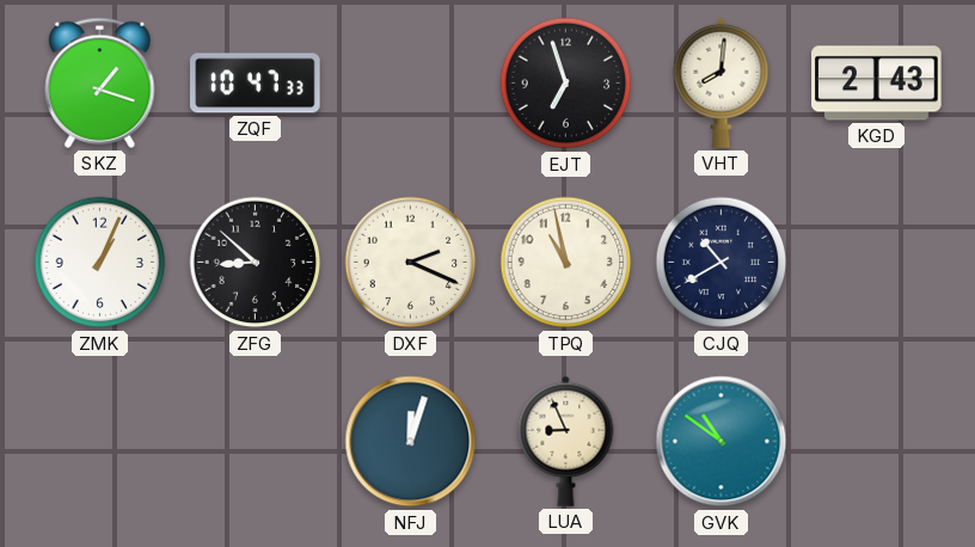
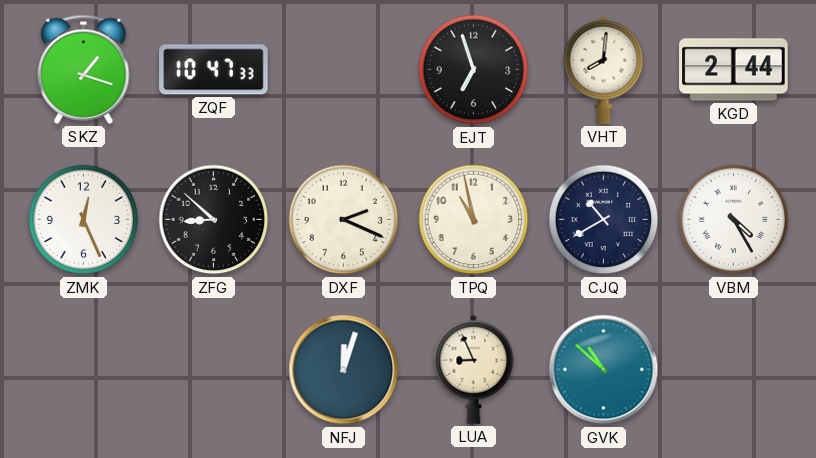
KGD: 2:43 -> 2:44
ZMK: 1:04 -> 12:26
VBM: none -> 4:25
GVK: 10:51 -> 10:52
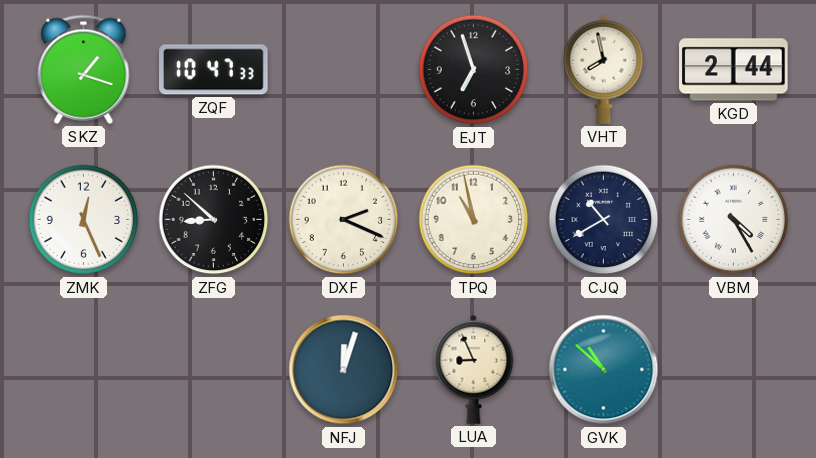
VHT: 8:01 -> 7:58
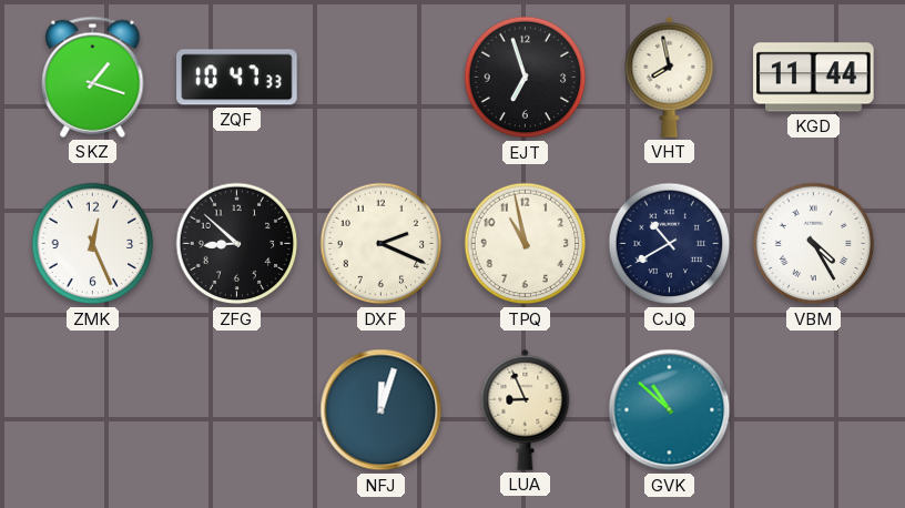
KGD: 2:44 -> 11:44
